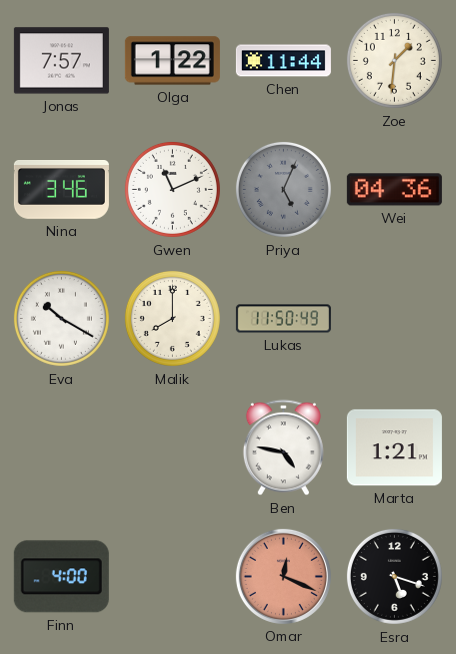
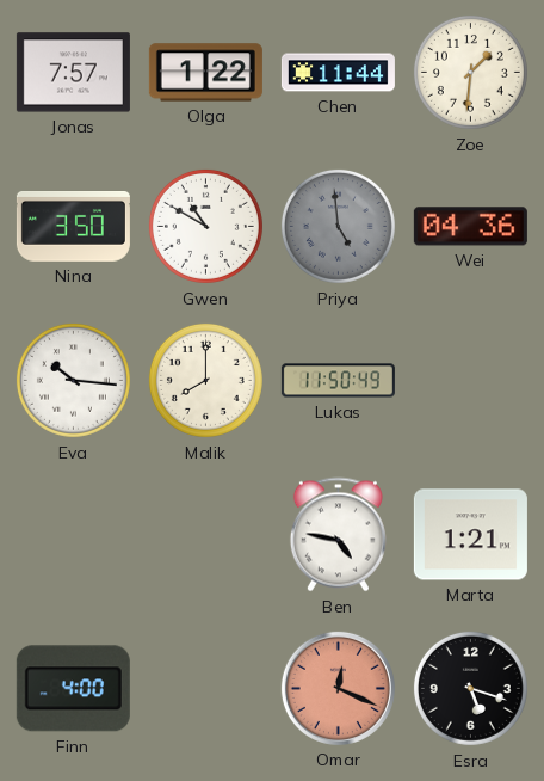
Nina: 3:46 -> 3:50
Gwen: 11:11 -> 10:50
Priya: 5:04 -> 4:59
Eva: 10:20 -> 10:16
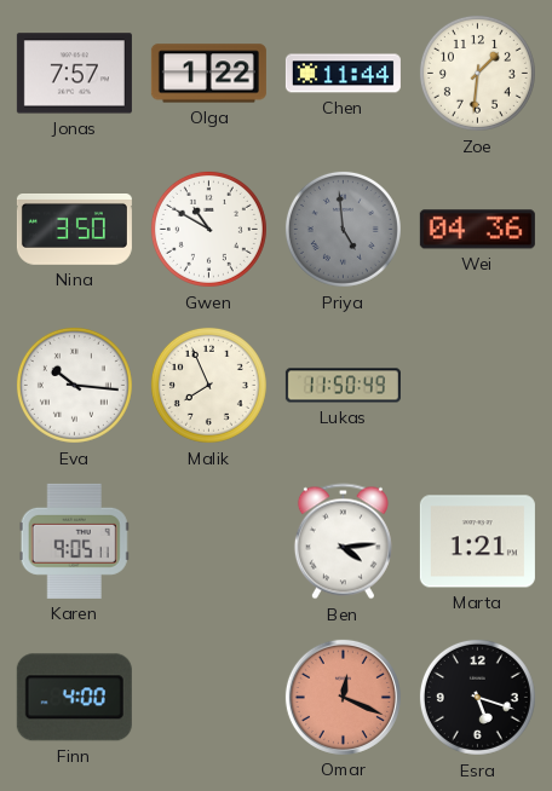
Malik: 8:00 -> 7:56
Karen: none -> 9:05
Ben: 4:47 -> 4:14
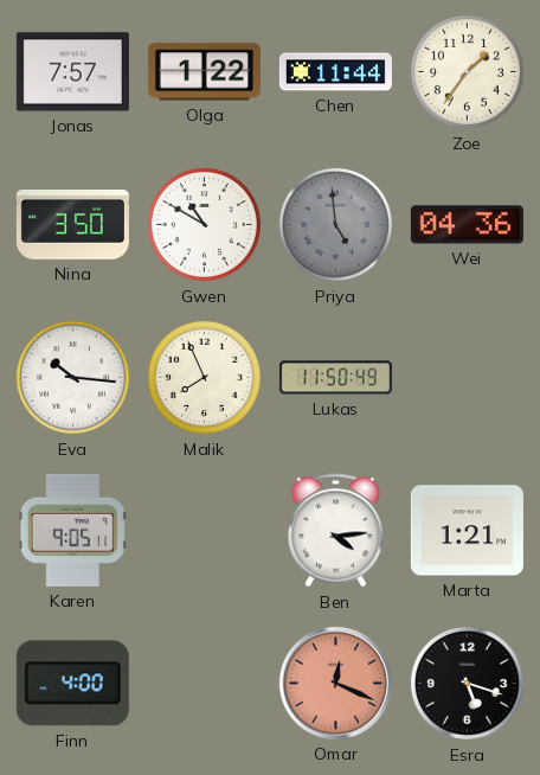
Zoe: 1:31 -> 1:36
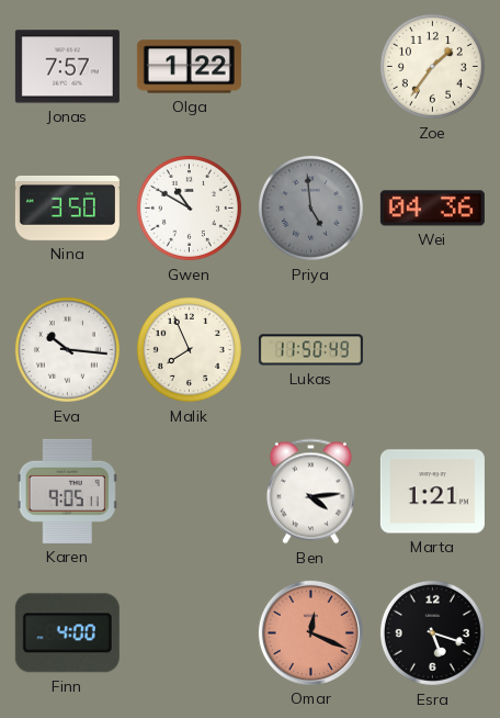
Chen: 11:44 -> none
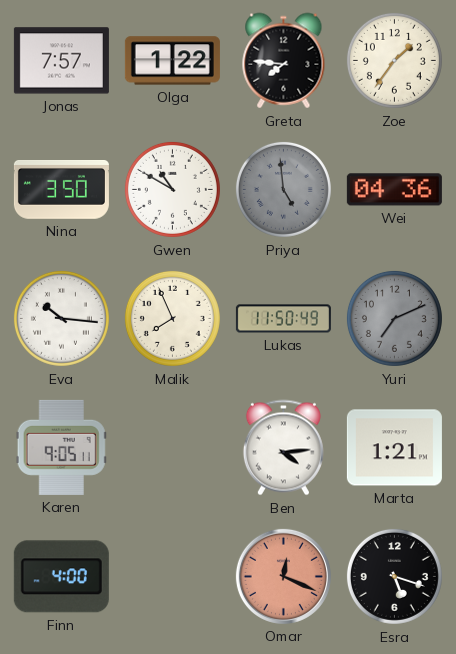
Greta: none -> 7:46
Yuri: none -> 7:11
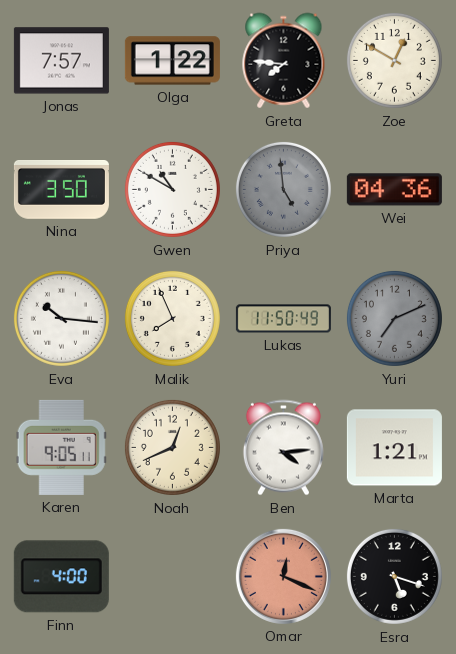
Zoe: 1:36 -> 12:50
Noah: none -> 12:41
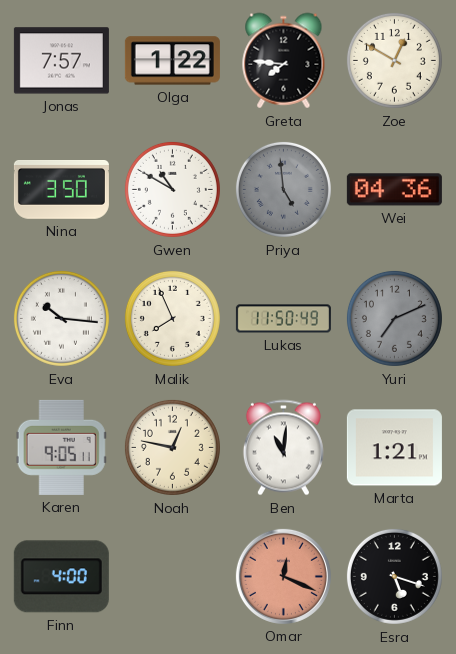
Noah: 12:41 -> 12:47
Ben: 4:14 -> 11:01
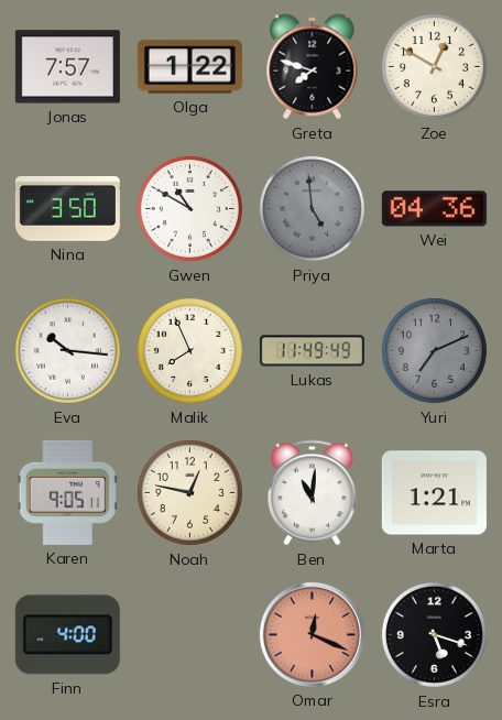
Greta: 7:46 -> 7:48
Lukas: 11:50 -> 11:49
